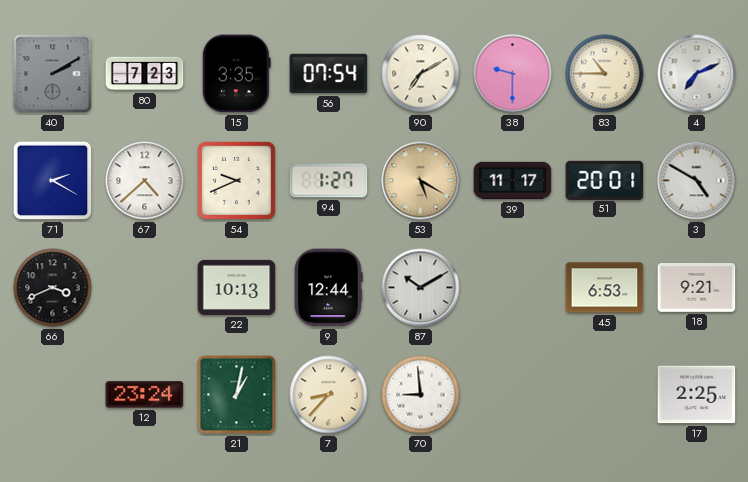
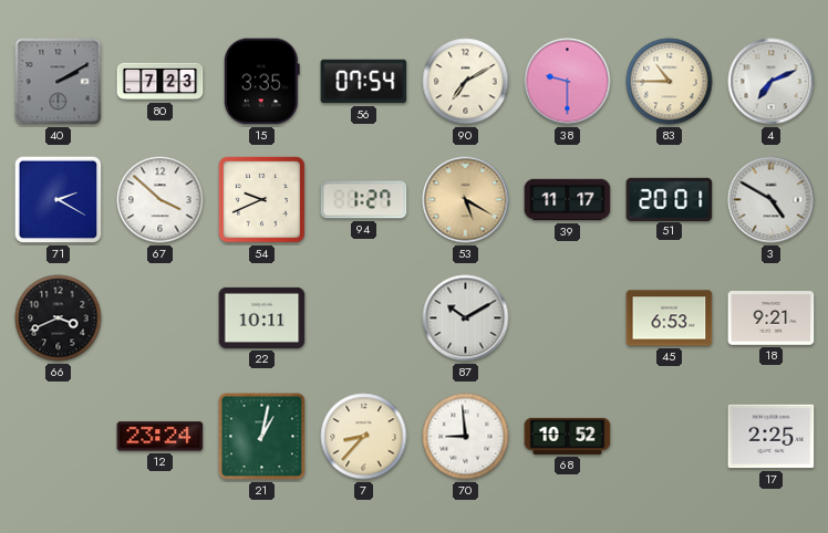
67: 4:38 -> 3:52
22: 10:13 -> 10:11
9: 12:44 -> none
68: none -> 10:52
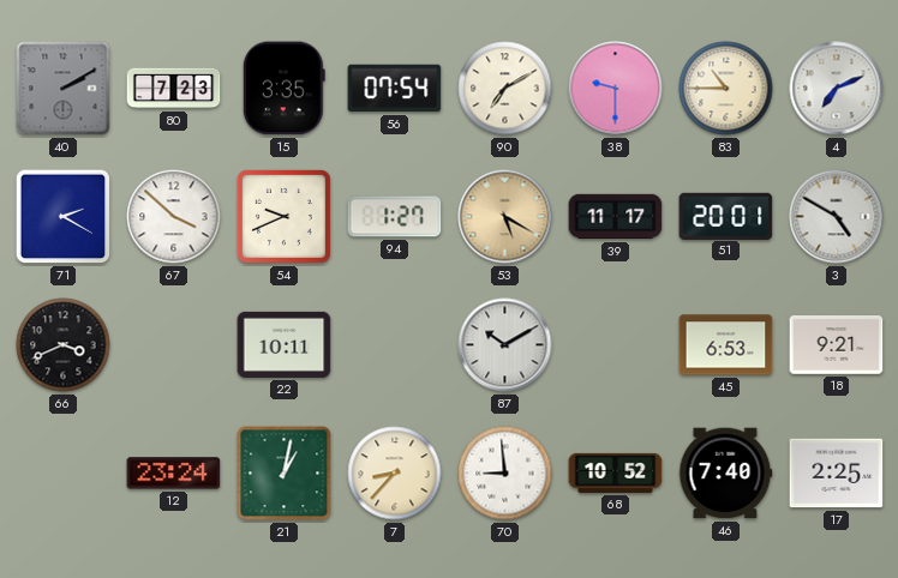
46: none -> 7:40
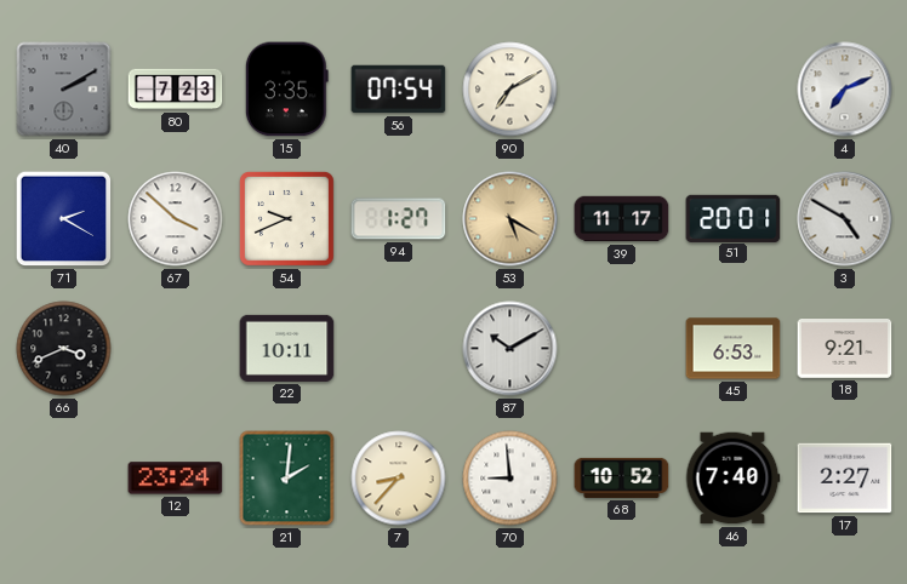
38: 9:30 -> none
83: 10:45 -> none
21: 1:02 -> 2:01
17: 2:25 -> 2:27
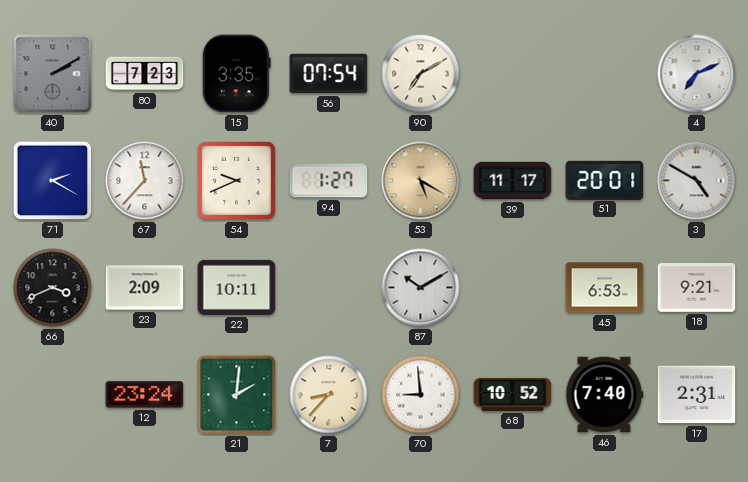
67: 3:52 -> 11:37
23: none -> 2:09
17: 2:27 -> 2:31
